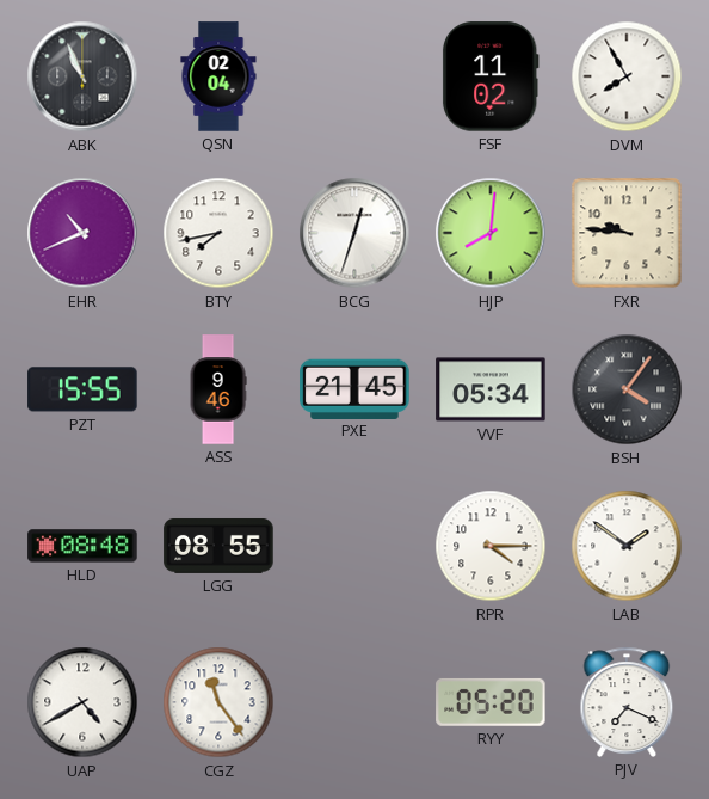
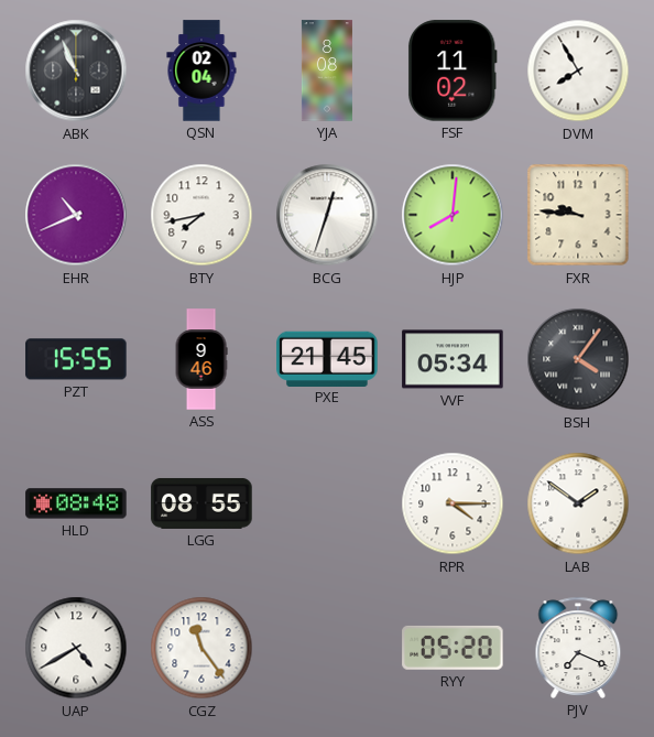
YJA: none -> 8:08
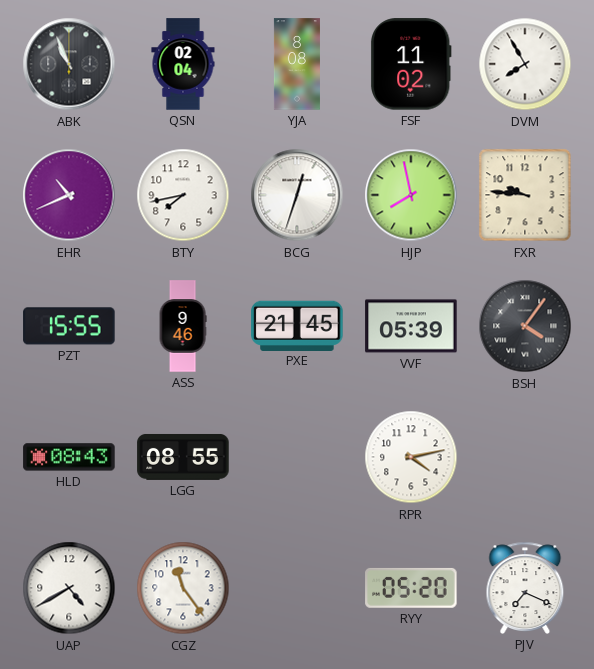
HJP: 8:01 -> 7:58
VVF: 05:34 -> 05:39
HLD: 08:48 -> 08:43
RPR: 4:15 -> 4:13
LAB: 1:51 -> none
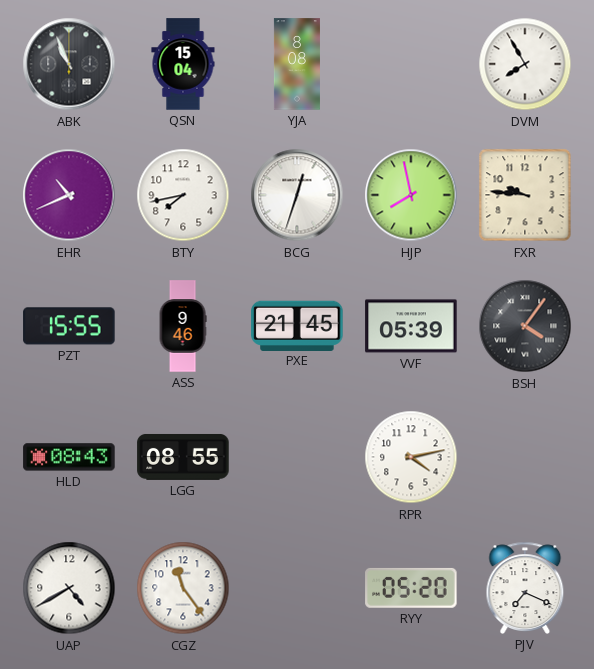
QSN: 02:04 -> 15:04
FSF: 11:02 -> none
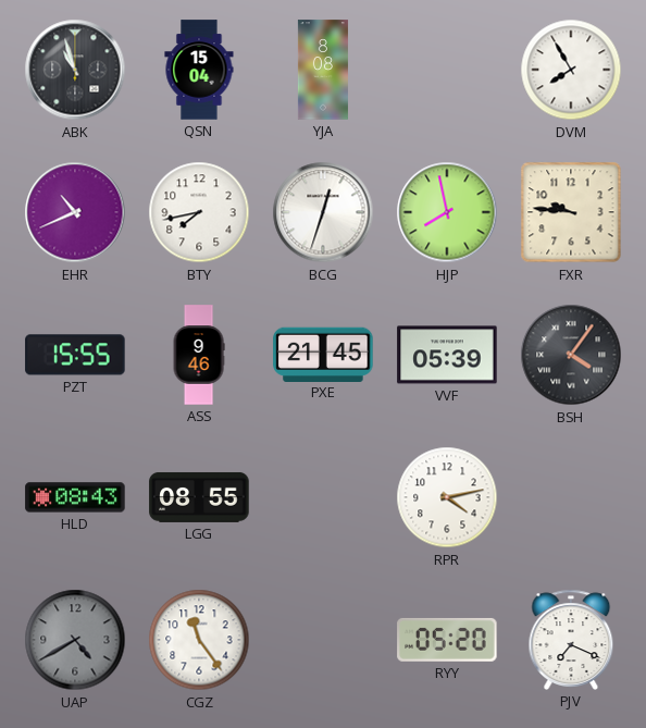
ABK: 10:56 -> 10:57
UAP dial: white -> grey
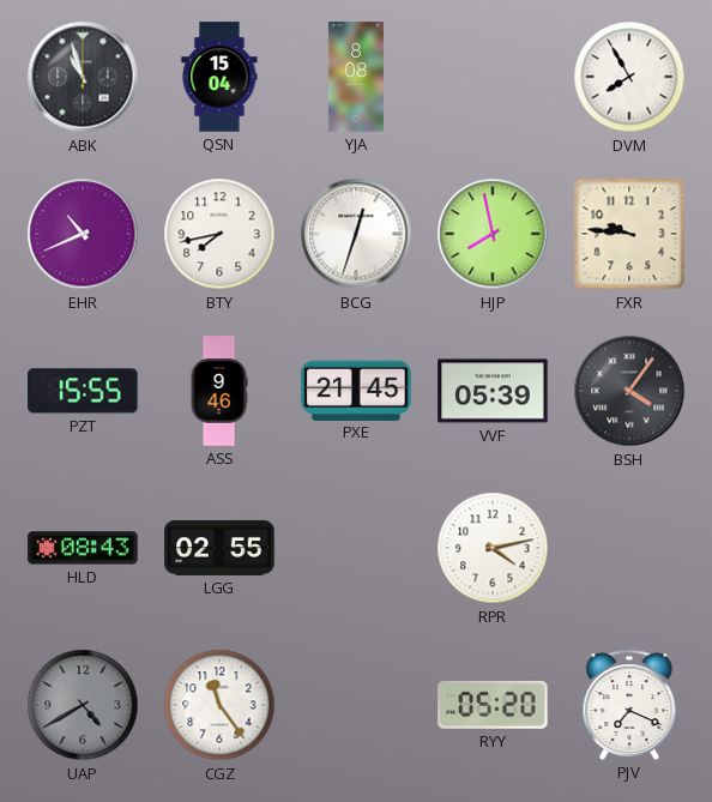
LGG: 08:55 -> 02:55
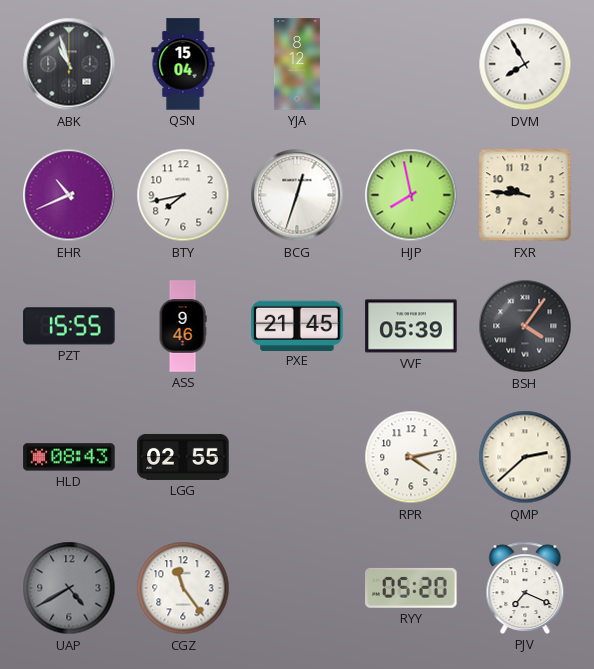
YJA: 8:08 -> 8:12
QMP: none -> 2:38
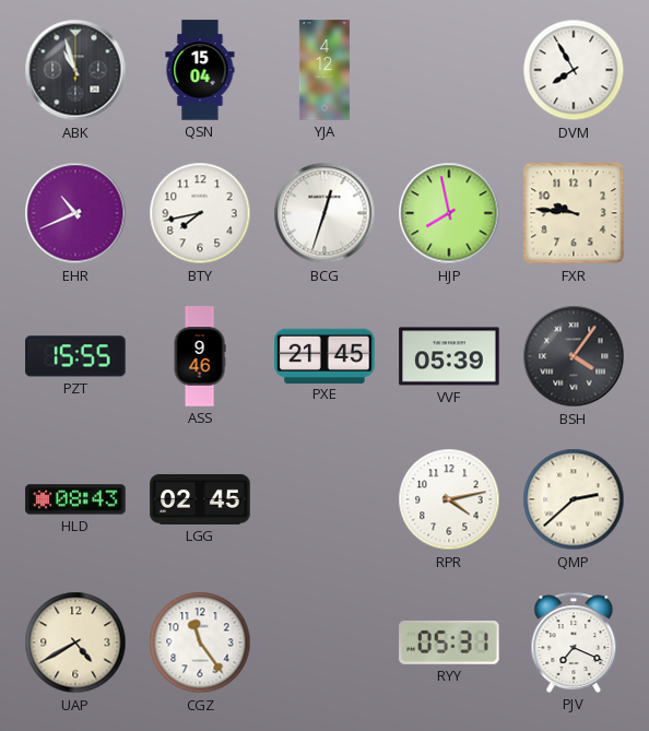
YJA: 8:12 -> 4:12
LGG: 02:55 -> 02:45
UAP dial: grey -> cream
RYY: 05:20 -> 05:31
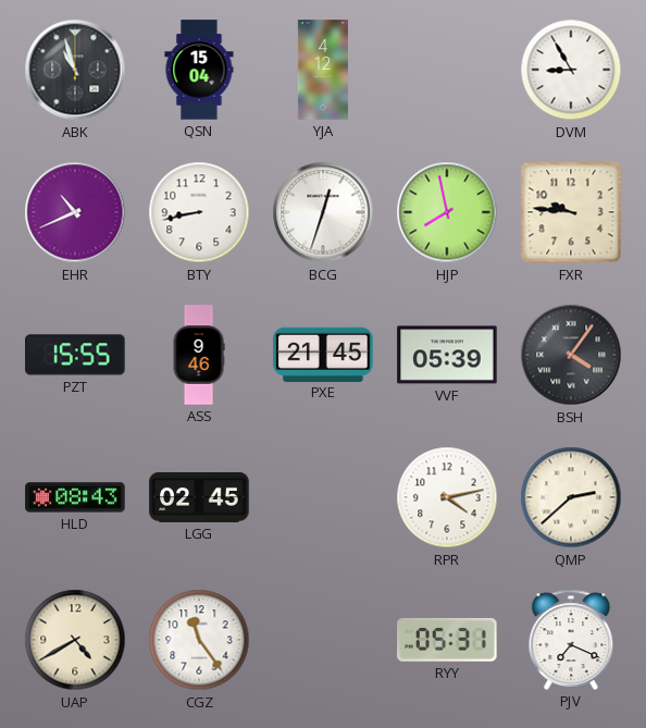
DVM: 7:55 -> 8:55
BTY: 7:43 -> 8:43
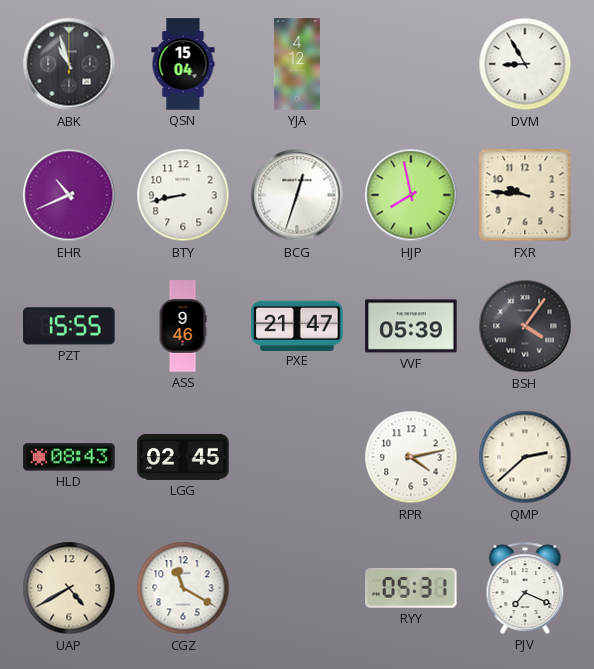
PXE: 21:45 -> 21:47
CGZ: 11:24 -> 11:20
